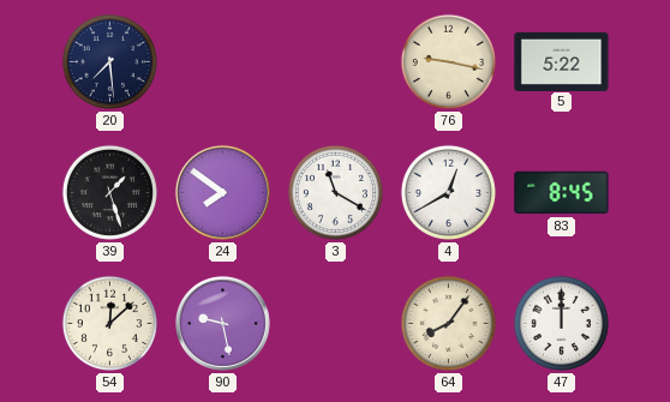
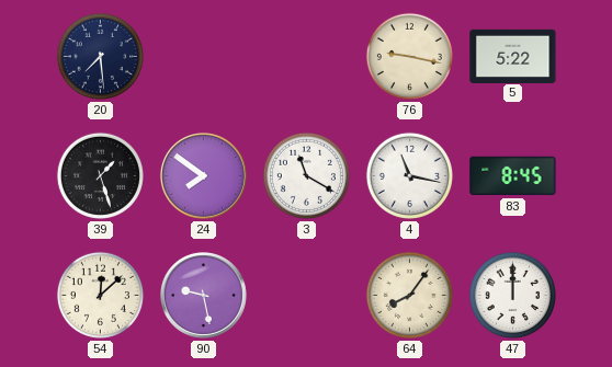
4: 12:40 -> 11:17
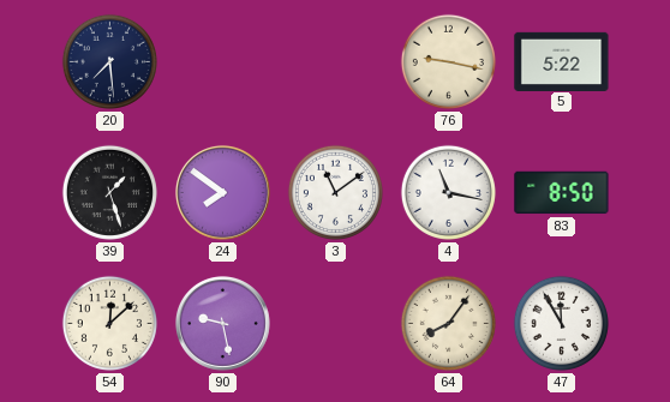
3: 11:20 -> 11:09
83: 8:45 -> 8:50
47: 12:00 -> 11:55
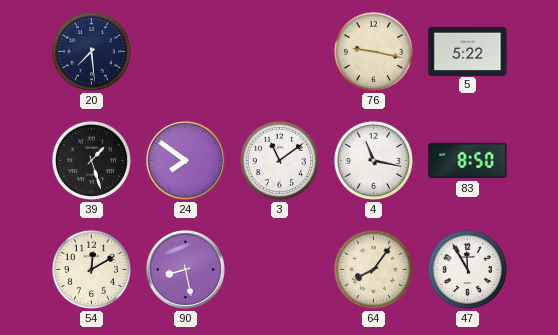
54: 12:08 -> 12:10
90: 9:28 -> 8:28
